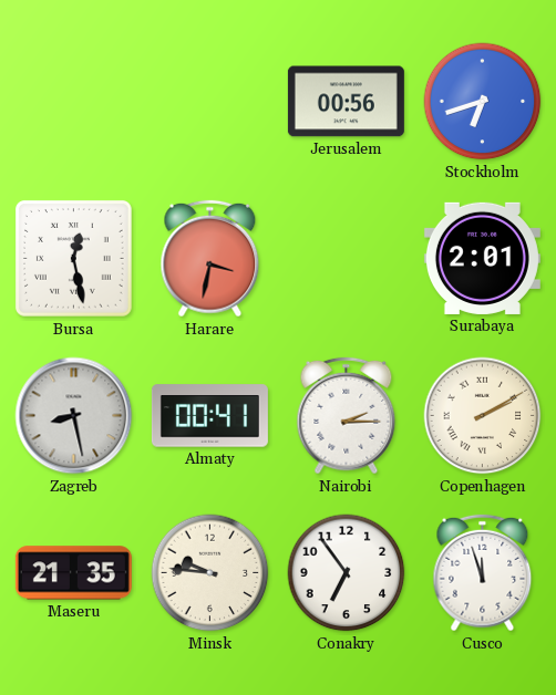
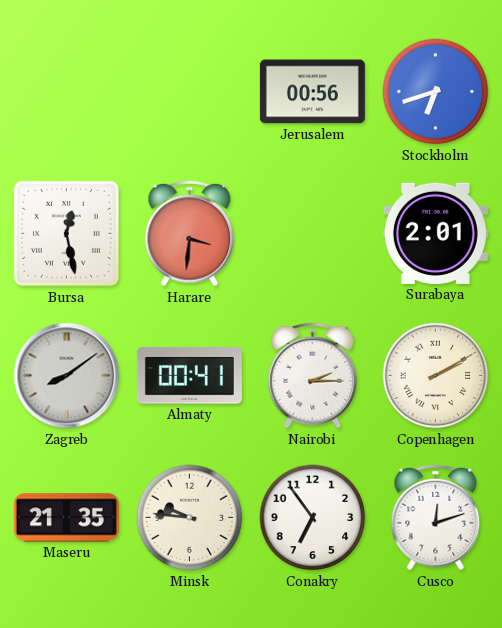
Harare: 3:32 -> 3:31
Zagreb: 8:28 -> 8:09
Cusco: 11:57 -> 12:12
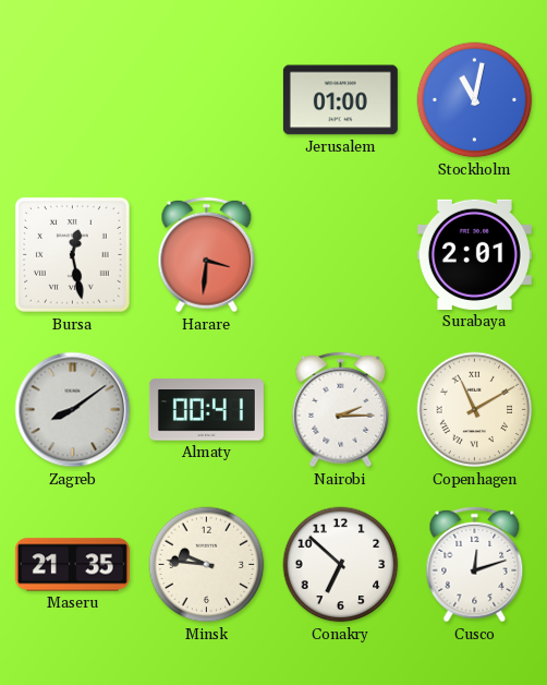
Jerusalem: 00:56 -> 01:00
Stockholm: 6:42 -> 11:02
Copenhagen: 2:10 -> 11:10
Conakry: 6:54 -> 6:52
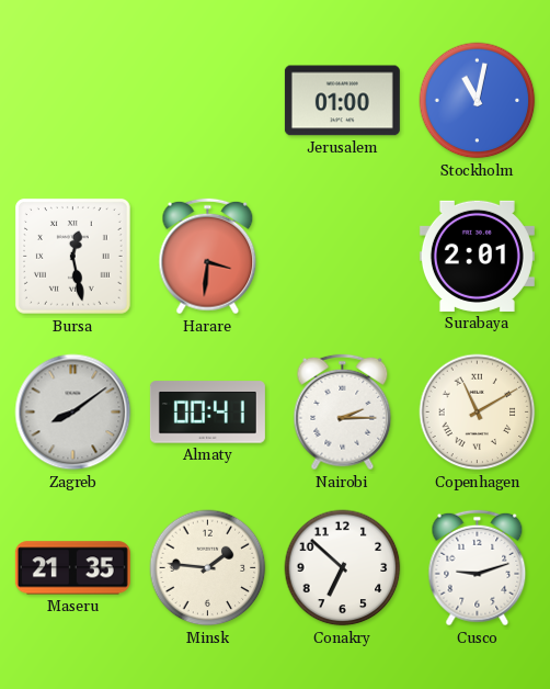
Minsk: 9:46 -> 1:46
Cusco: 12:12 -> 9:12
